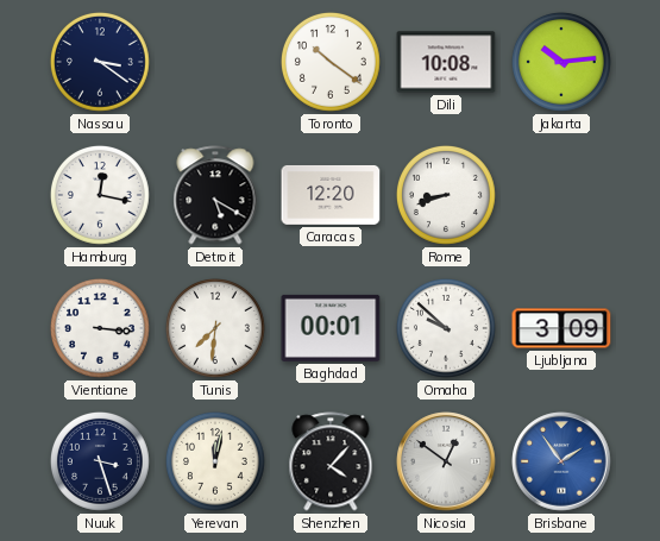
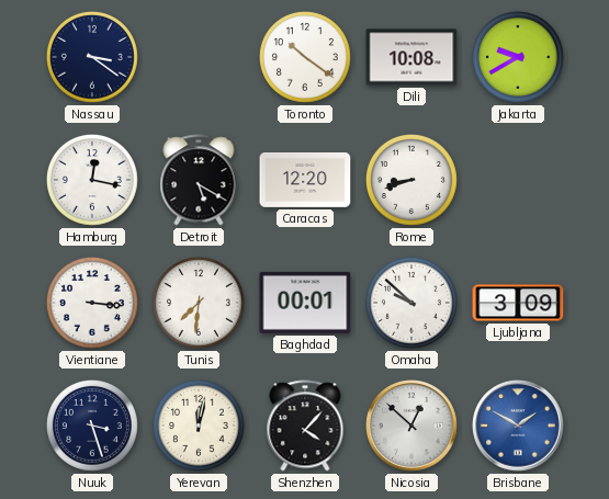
Jakarta: 10:14 -> 9:40
Nicosia: 12:51 -> 12:52
Brisbane: 1:54 -> 1:50
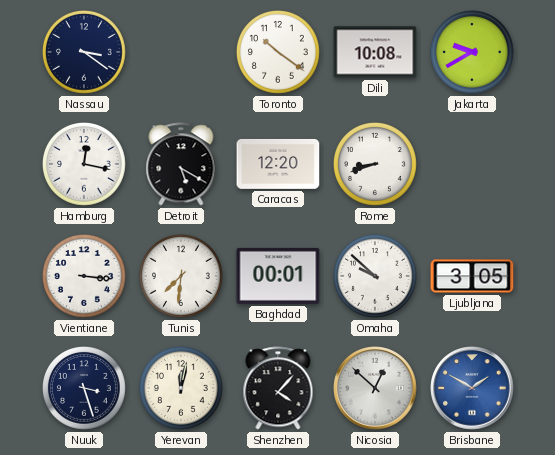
Ljubljana: 3:09 -> 3:05
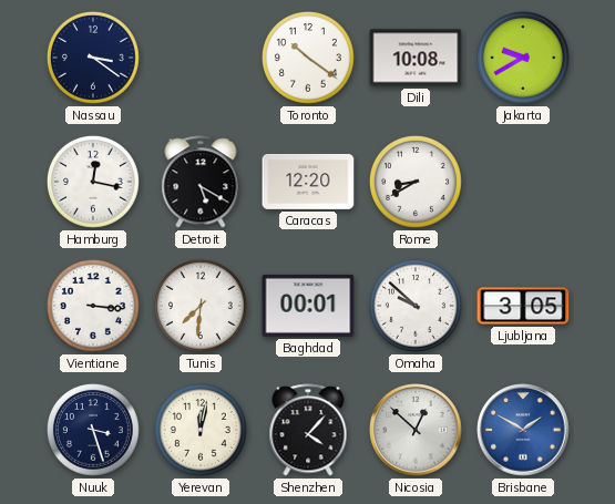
Rome: 8:42 -> 8:40
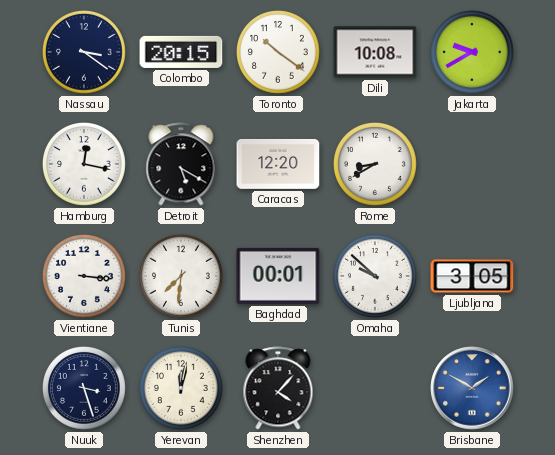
Colombo: none -> 20:15
Nicosia: 12:52 -> none
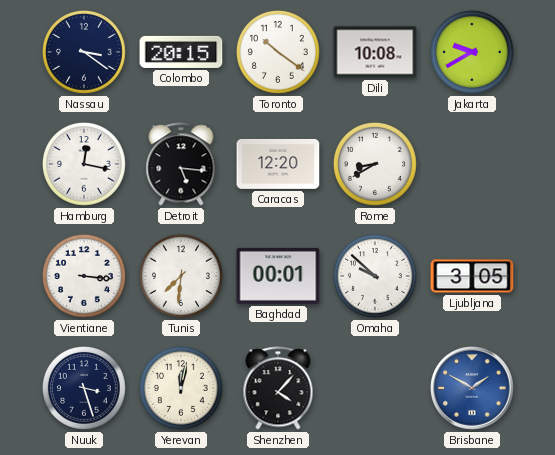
Detroit: 5:20 -> 5:16
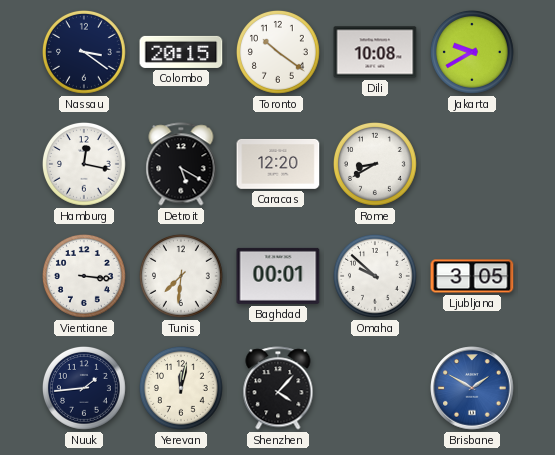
Detroit: 5:16 -> 5:20
Nuuk: 3:27 -> 1:44
